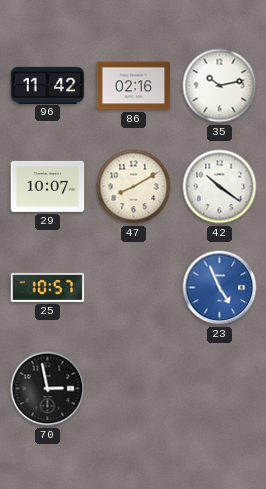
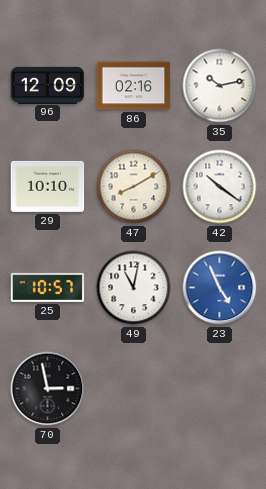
96: 11:42 -> 12:09
29: 10:07 -> 10:10
49: none -> 11:02
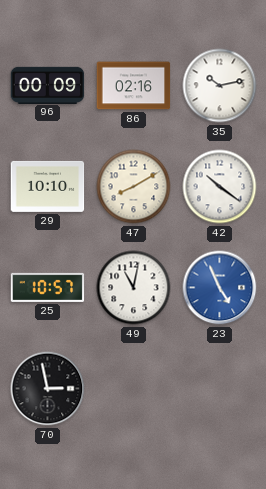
96: 12:09 -> 00:09
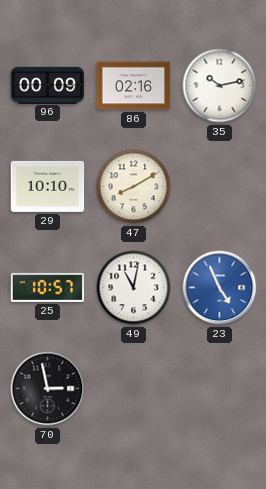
42: 10:21 -> none
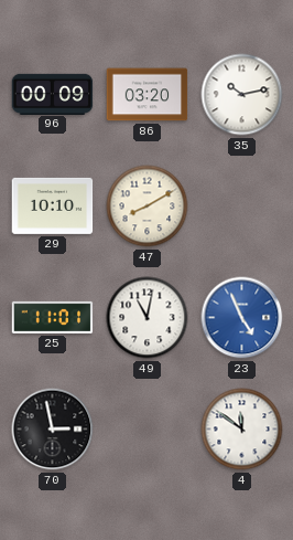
86: 02:16 -> 03:20
25: 10:57 -> 11:01
4: none -> 11:51
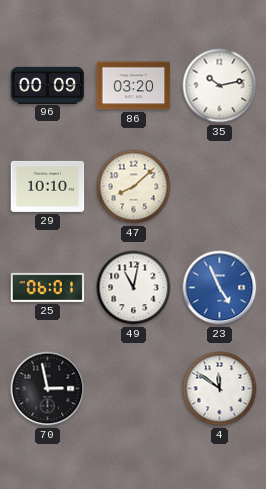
47: 8:10 -> 8:08
25: 11:01 -> 06:01
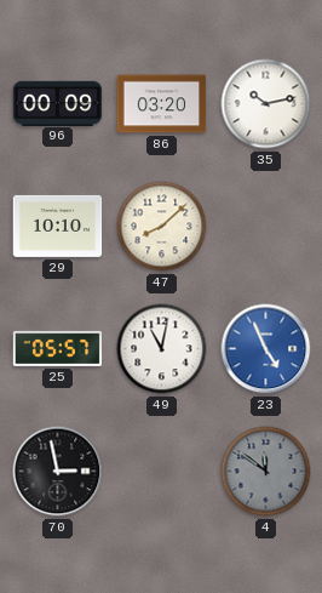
25: 06:01 -> 05:57
4 dial: white -> grey
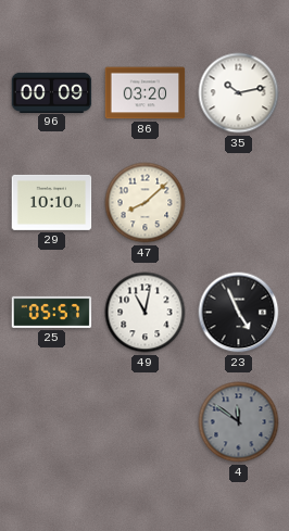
23 dial: blue -> black
70: 2:58 -> none
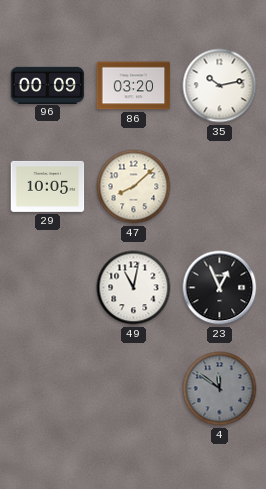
29: 10:10 -> 10:05
25: 05:57 -> none
23: 4:56 -> 12:56
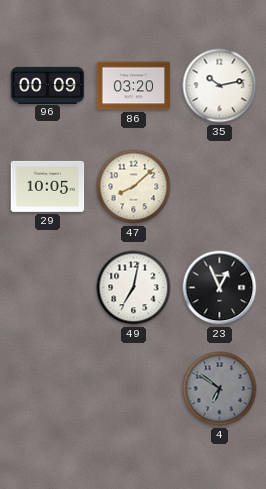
49: 11:02 -> 7:02
4: 11:51 -> 6:51
